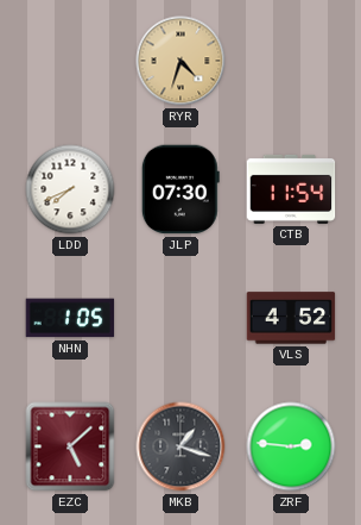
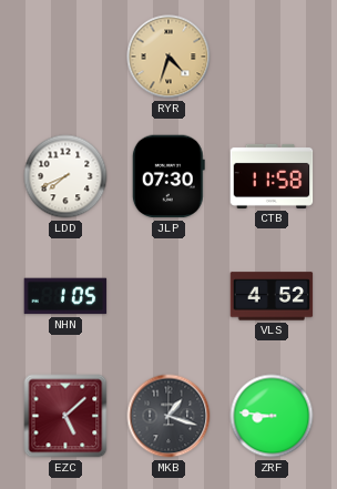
CTB: 11:54 -> 11:58
ZRF: 2:46 -> 8:46
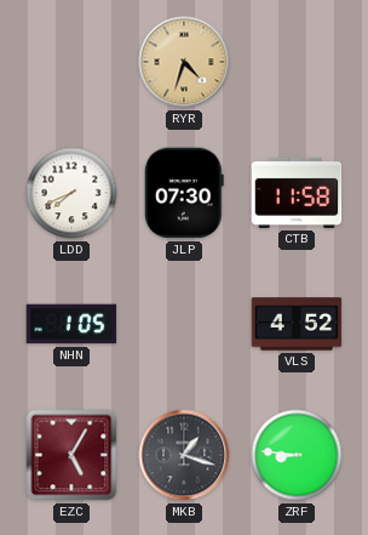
EZC: 5:08 -> 5:05
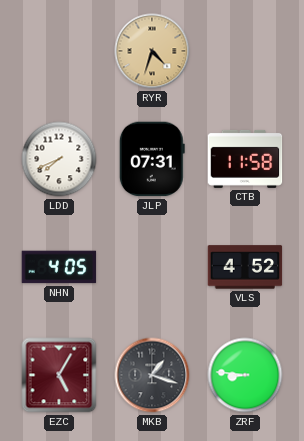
JLP: 07:30 -> 07:31
NHN: 1:05 -> 4:05
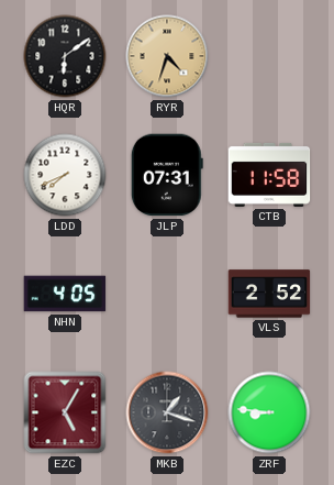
HQR: none -> 6:09
VLS: 4:52 -> 2:52
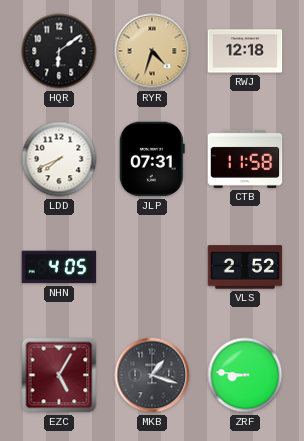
RWJ: none -> 12:18
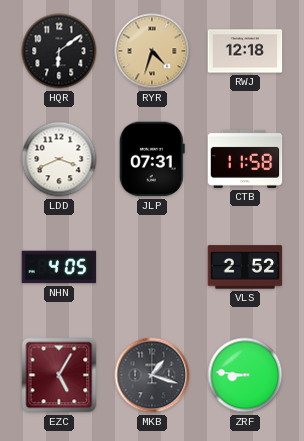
LDD: 7:41 -> 3:41
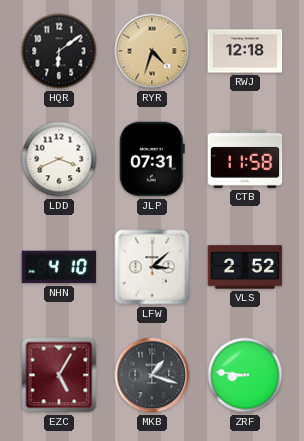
NHN: 4:05 -> 4:10
LFW: none -> 3:08
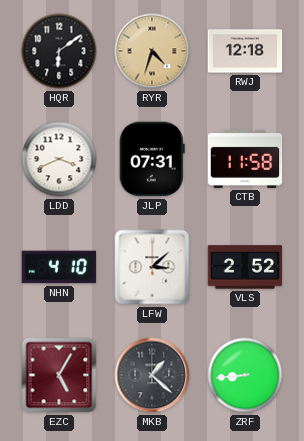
MKB: 1:18 -> 1:22
ZRF: 8:46 -> 8:44
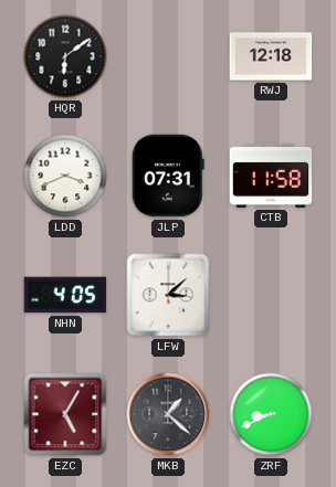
RYR: 4:33 -> none
NHN: 4:10 -> 4:05
VLS: 2:52 -> none
ZRF: 8:44 -> 8:41
